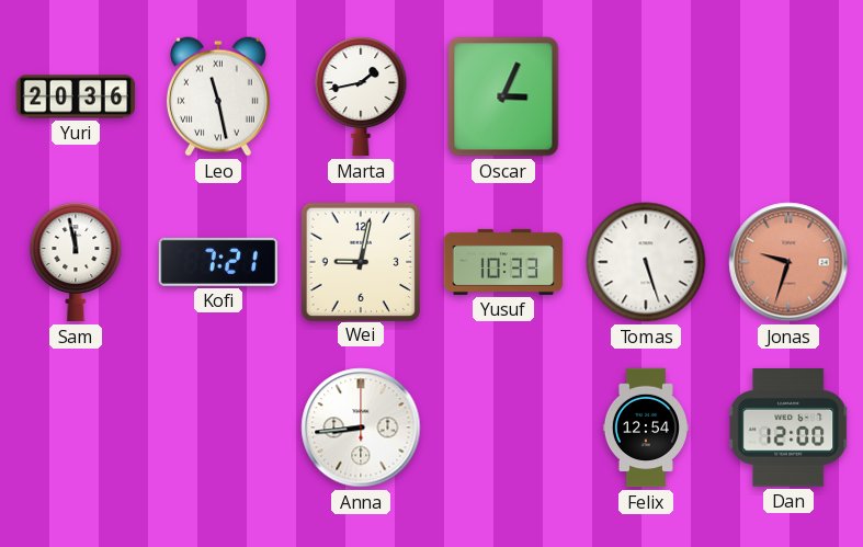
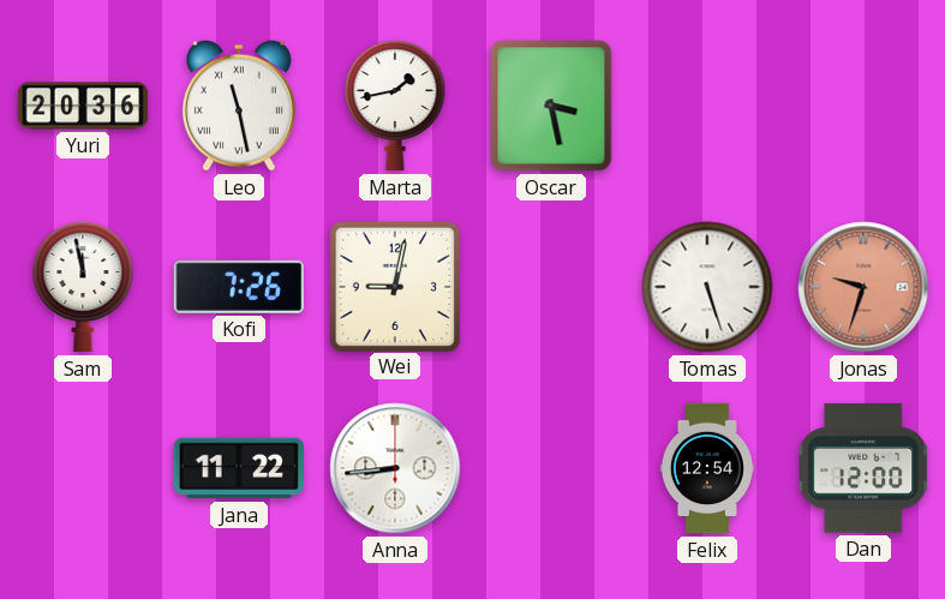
Oscar: 3:04 -> 3:28
Kofi: 7:21 -> 7:26
Yusuf: 10:33 -> none
Jana: none -> 11:22
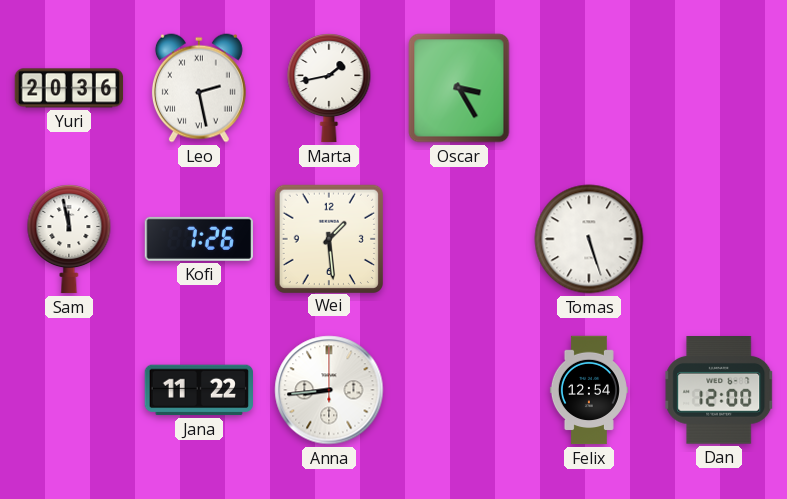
Leo: 11:28 -> 2:28
Oscar: 3:28 -> 3:25
Wei: 9:02 -> 1:29
Jonas: 9:33 -> none
